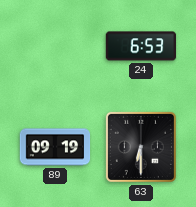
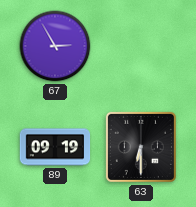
67: none -> 2:55
24: 6:53 -> none
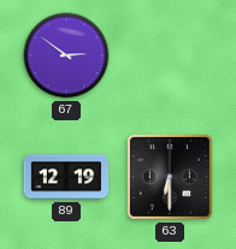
67: 2:55 -> 2:51
89: 09:19 -> 12:19
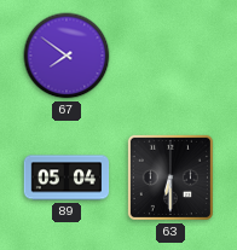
67: 2:51 -> 7:51
89: 12:19 -> 05:04
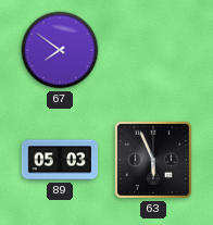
89: 05:04 -> 05:03
63: 6:30 -> 5:56
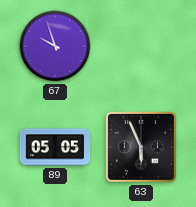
67: 7:51 -> 9:57
89: 05:03 -> 05:05
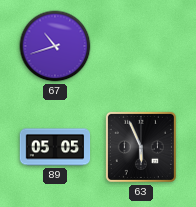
67: 9:57 -> 10:42
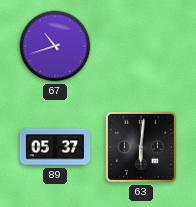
89: 05:05 -> 05:37
63: 5:56 -> 6:01
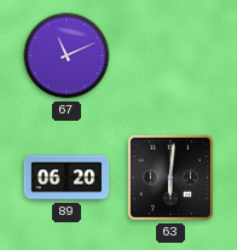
67: 10:42 -> 11:11
89: 05:37 -> 06:20
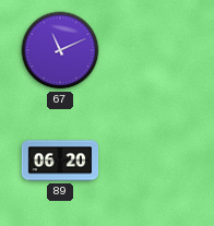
63: 6:01 -> none
